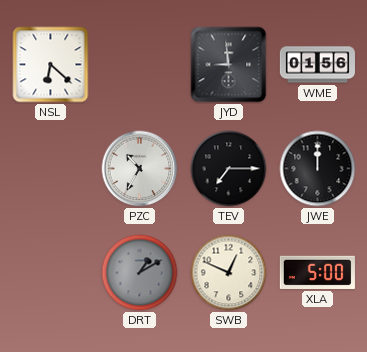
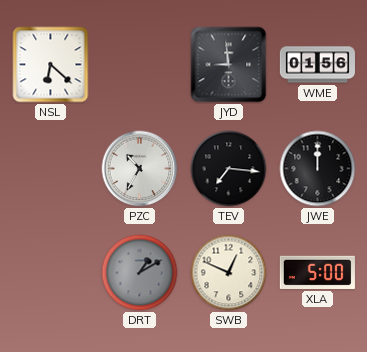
TEV: 7:15 -> 7:16
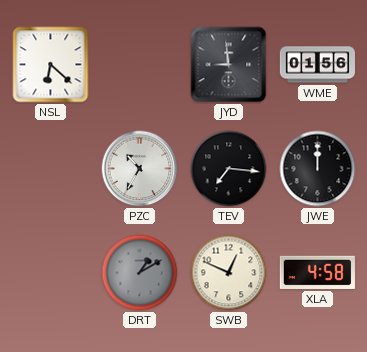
XLA: 5:00 -> 4:58
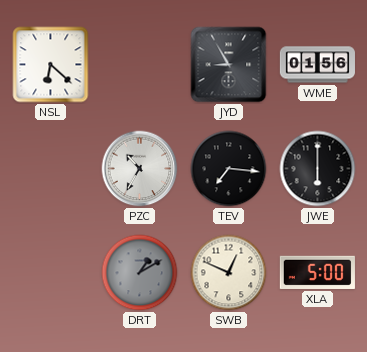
JYD: 8:59 -> 8:55
JWE: 12:00 -> 6:00
XLA: 4:58 -> 5:00
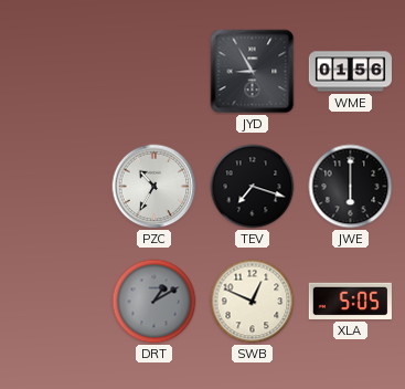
NSL: 6:22 -> none
TEV: 7:16 -> 7:18
XLA: 5:00 -> 5:05
